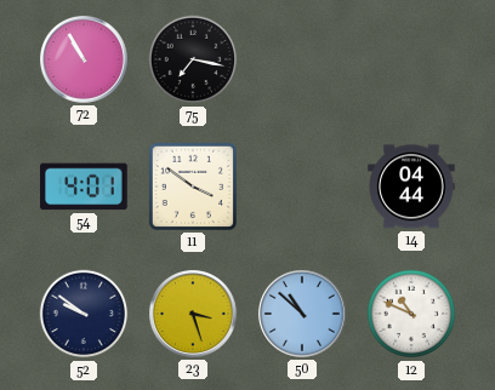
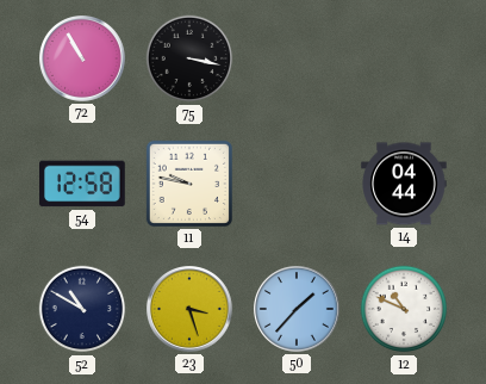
75: 7:17 -> 3:17
54: 4:01 -> 12:58
11: 3:51 -> 9:47
52: 9:51 -> 10:50
50: 10:52 -> 1:37
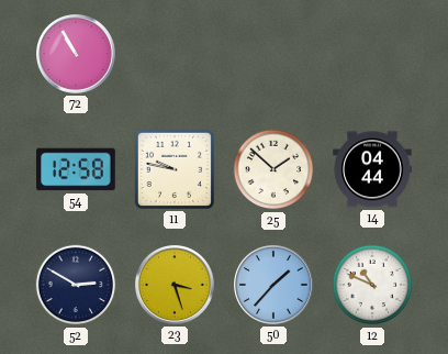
75: 3:17 -> none
25: none -> 1:52
52: 10:50 -> 2:50
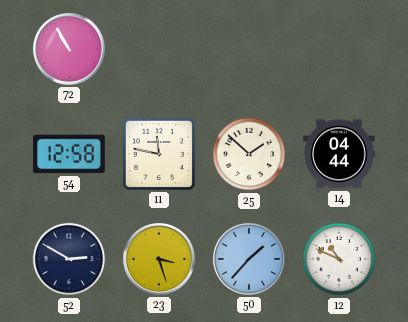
11: 9:47 -> 11:47
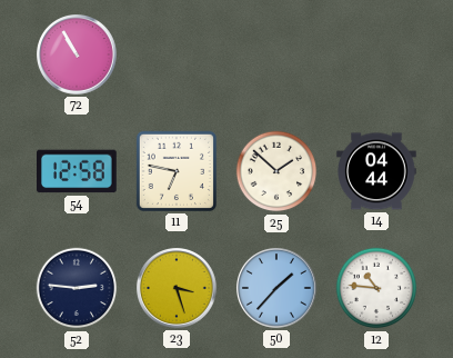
11: 11:47 -> 6:47
52: 2:50 -> 2:46
12: 10:49 -> 10:46
